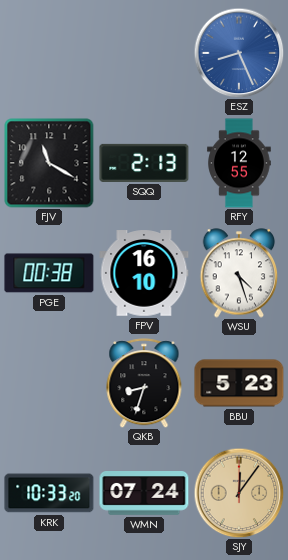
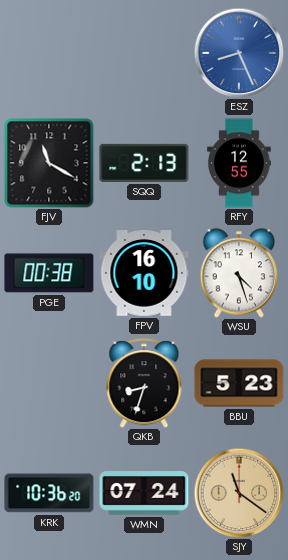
KRK: 10:33 -> 10:36
SJY: 12:06 -> 11:21
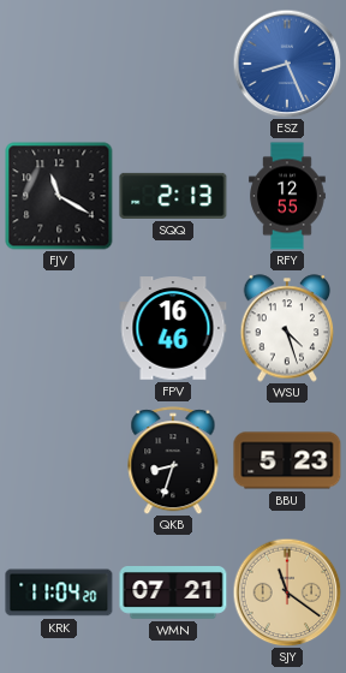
PGE: 00:38 -> none
FPV: 16:10 -> 16:46
KRK: 10:36 -> 11:04
WMN: 07:24 -> 07:21
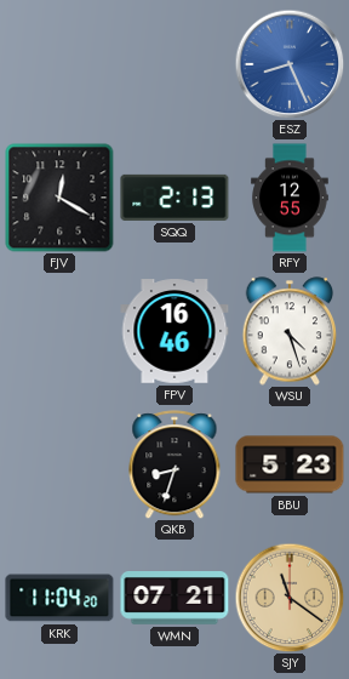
FJV: 11:20 -> 12:20
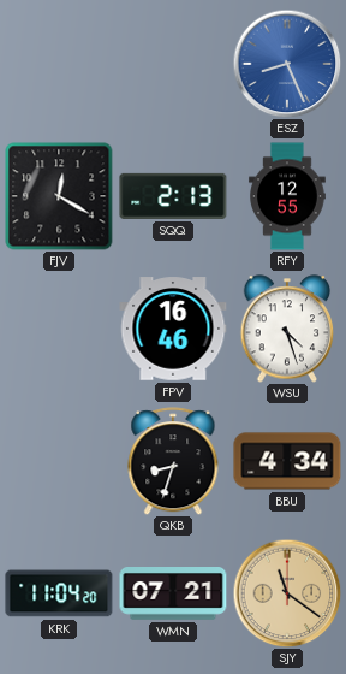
BBU: 5:23 -> 4:34
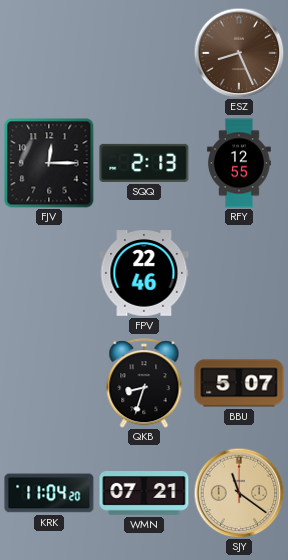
ESZ dial: blue -> brown
FJV: 12:20 -> 12:15
FPV: 16:46 -> 22:46
WSU: 4:27 -> none
BBU: 4:34 -> 5:07
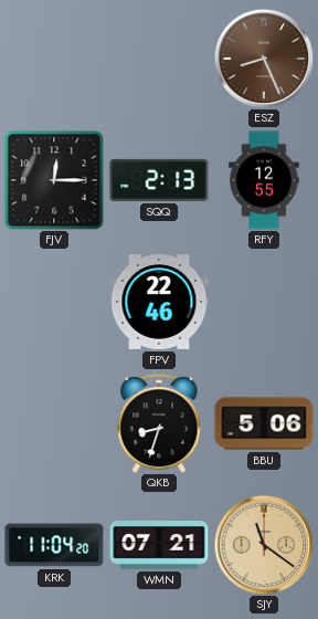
BBU: 5:07 -> 5:06
